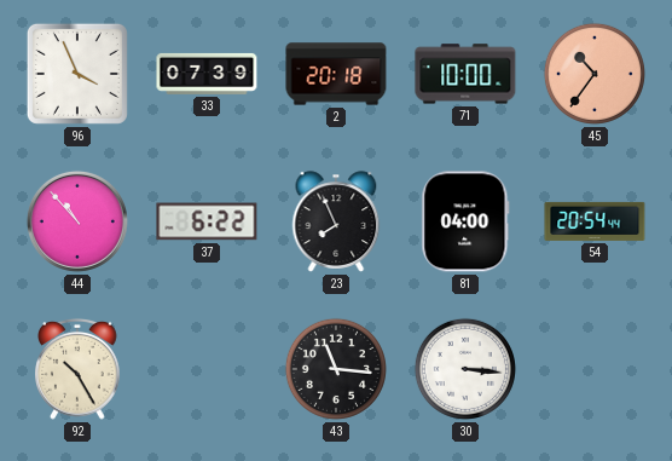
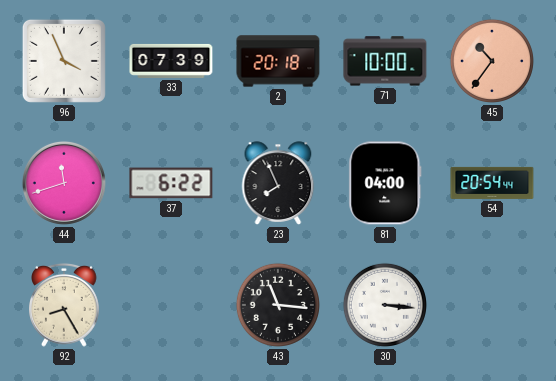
44: 10:53 -> 11:42
92: 10:25 -> 8:25
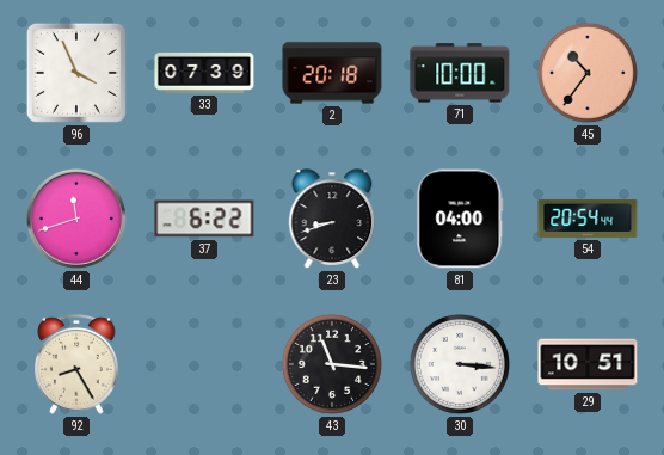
23: 7:56 -> 8:42
29: none -> 10:51
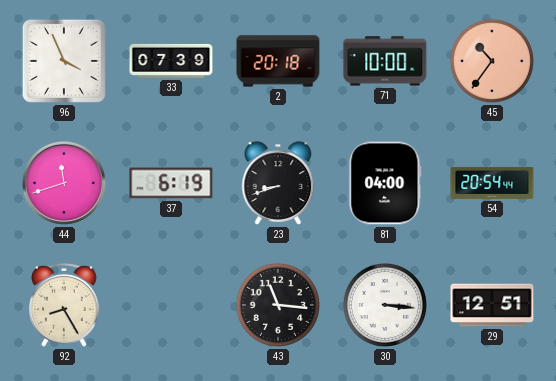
37: 6:22 -> 6:19
29: 10:51 -> 12:51
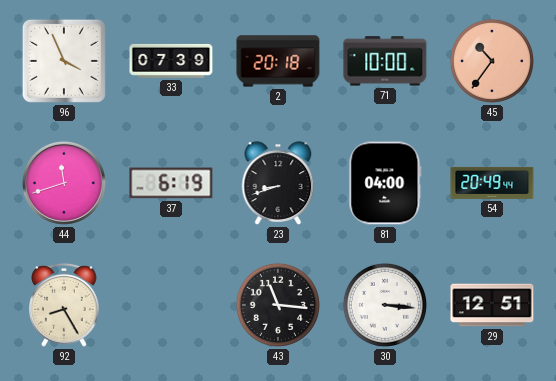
54: 20:54 -> 20:49
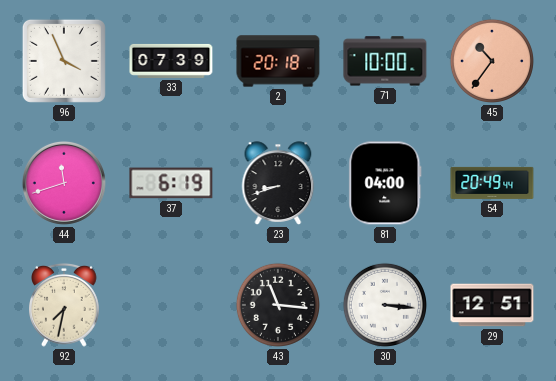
92: 8:25 -> 7:32
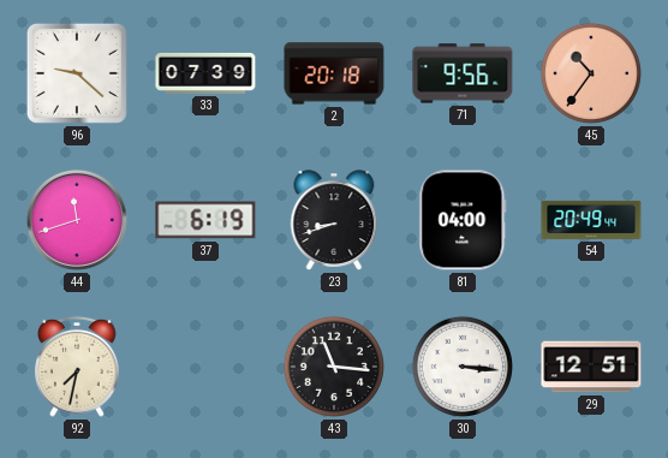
96: 3:56 -> 9:22
71: 10:00 -> 9:56
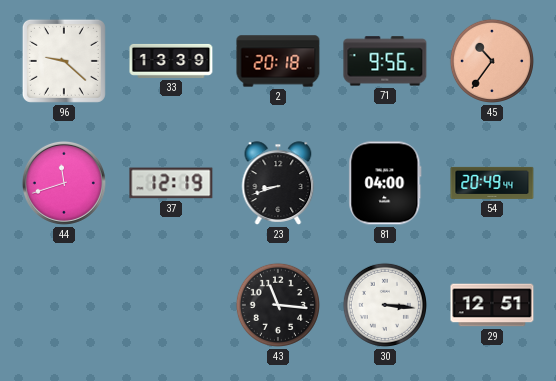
33: 07:39 -> 13:39
37: 6:19 -> 12:19
92: 7:32 -> none
